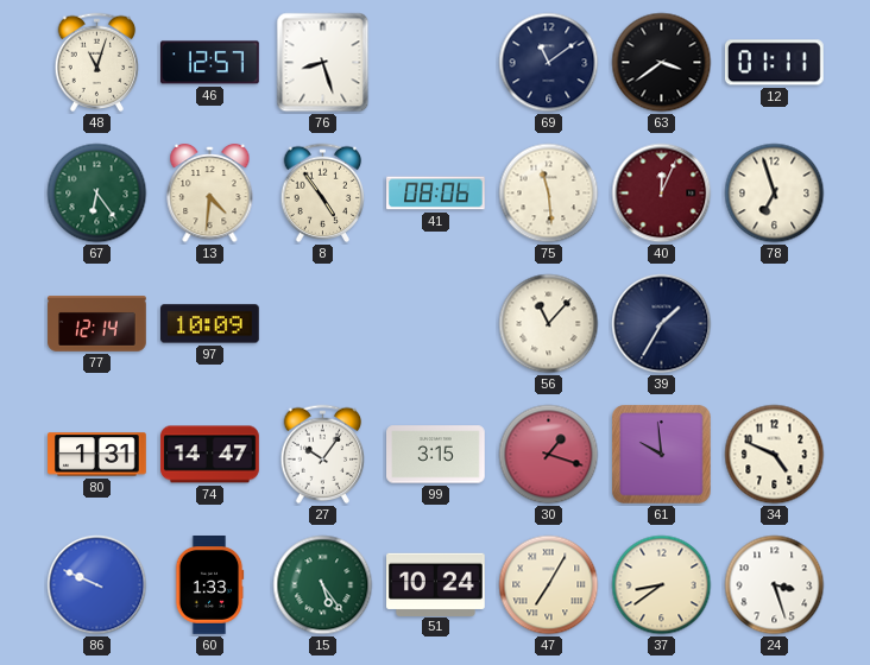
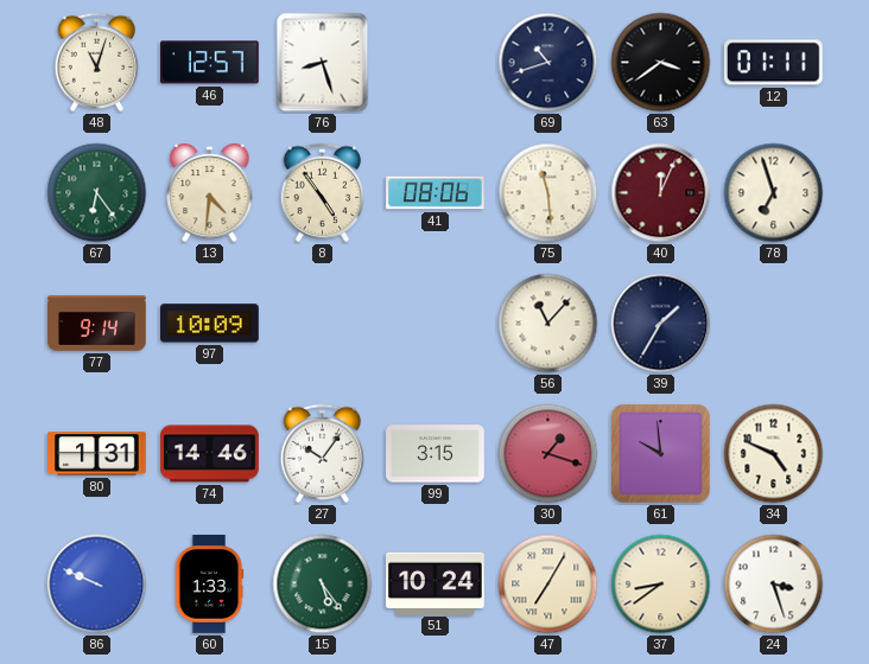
69: 11:09 -> 10:42
77: 12:14 -> 9:14
74: 14:47 -> 14:46
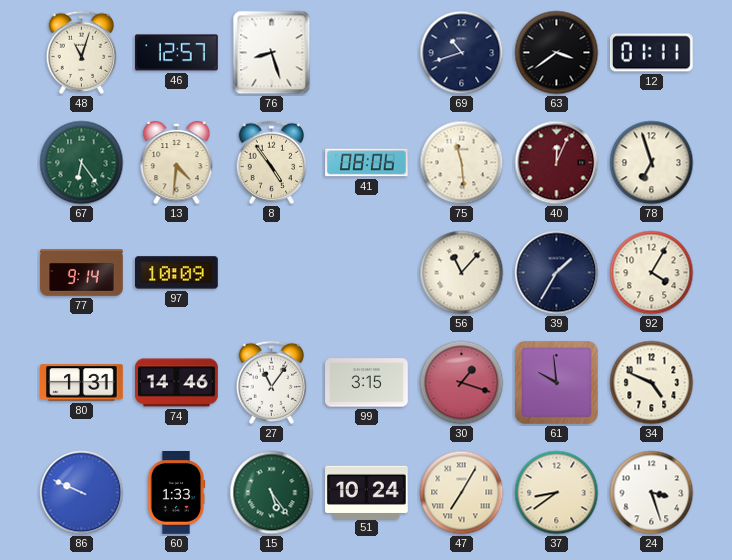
92: none -> 4:05
27: 10:06 -> 11:06
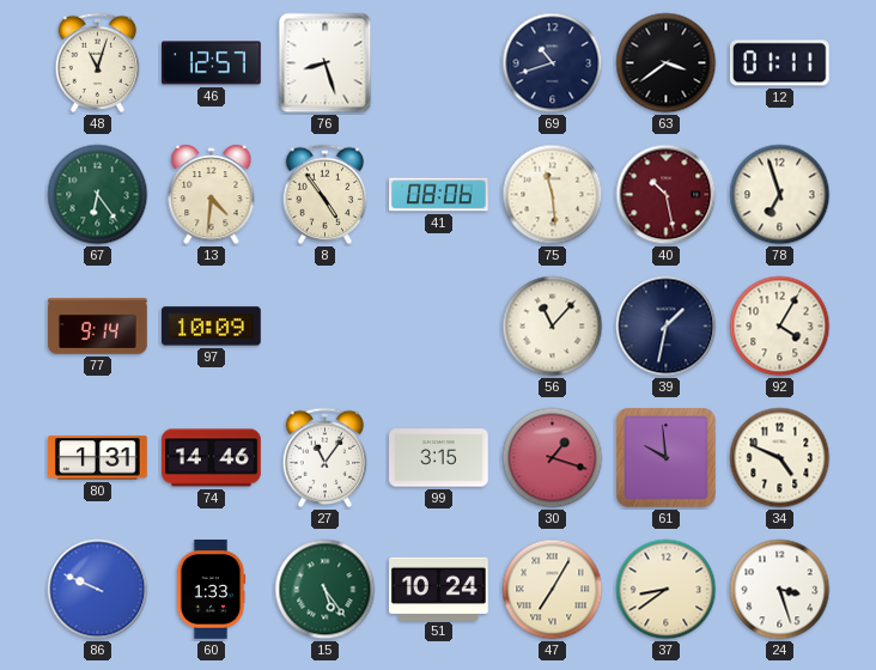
40: 12:04 -> 10:28
39: 1:35 -> 1:32
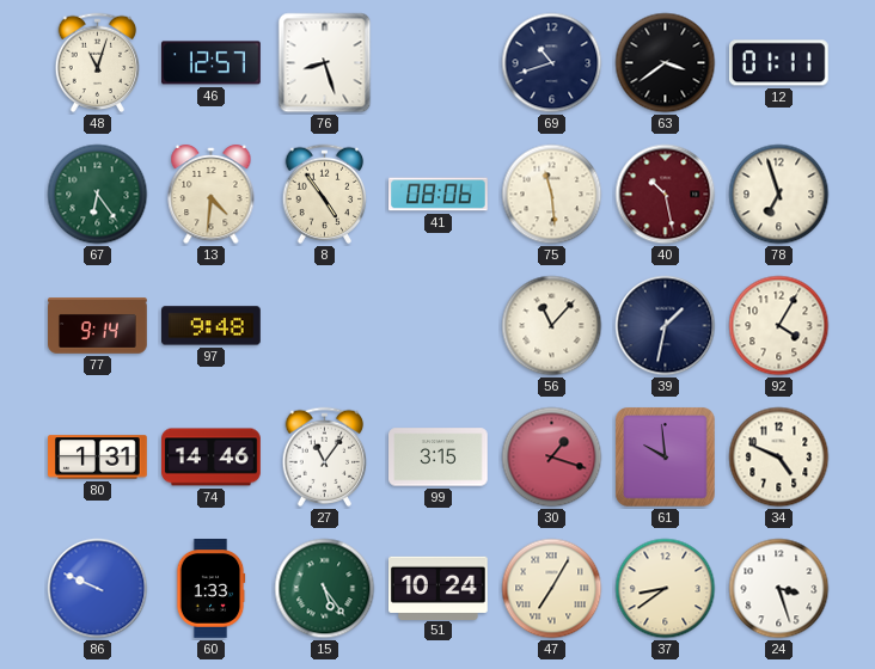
97: 10:09 -> 9:48
